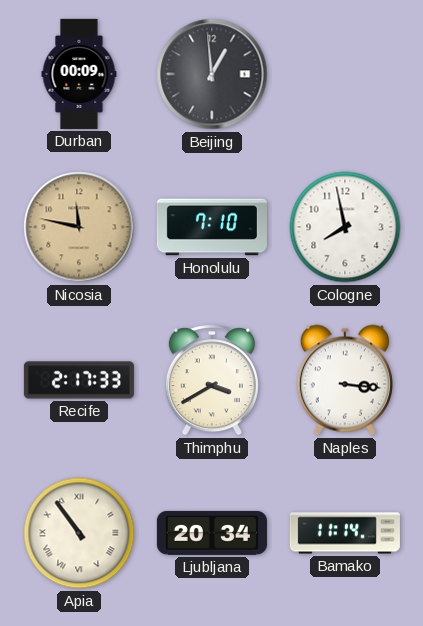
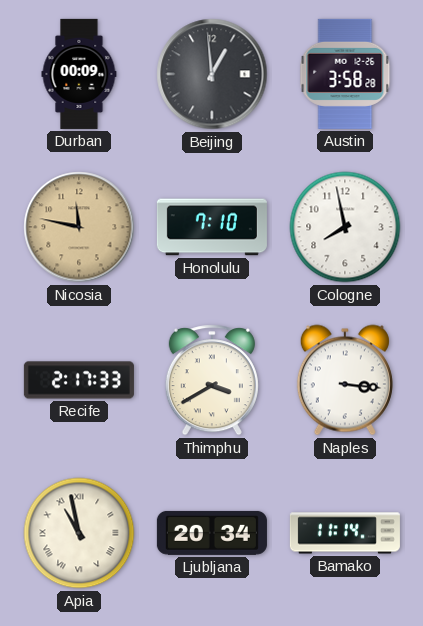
Austin: none -> 3:58
Apia: 10:54 -> 10:58
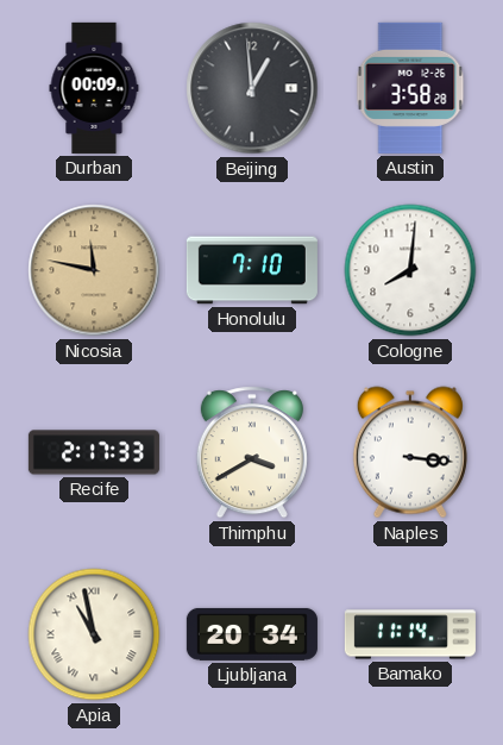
Cologne: 7:58 -> 8:01
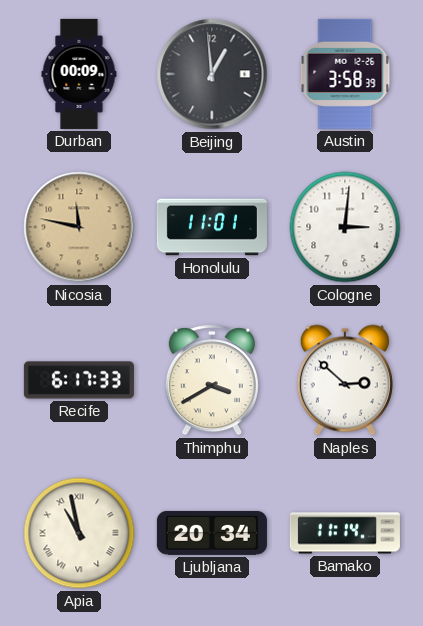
Austin: 3:58:28 -> 3:58:39
Honolulu: 7:10 -> 11:01
Cologne: 8:01 -> 3:01
Recife: 2:17 -> 6:17
Naples: 3:16 -> 2:52
